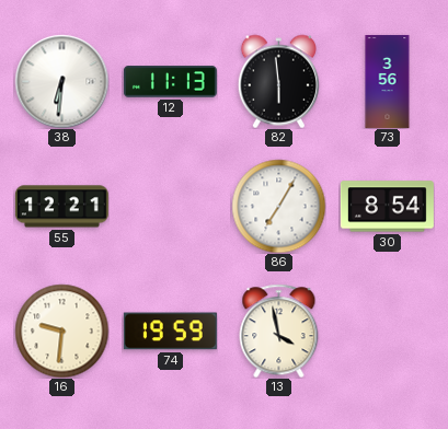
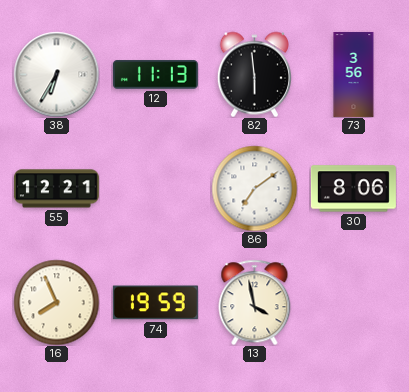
38: 6:31 -> 6:35
86: 7:05 -> 7:09
30: 8:54 -> 8:06
16: 9:31 -> 7:56
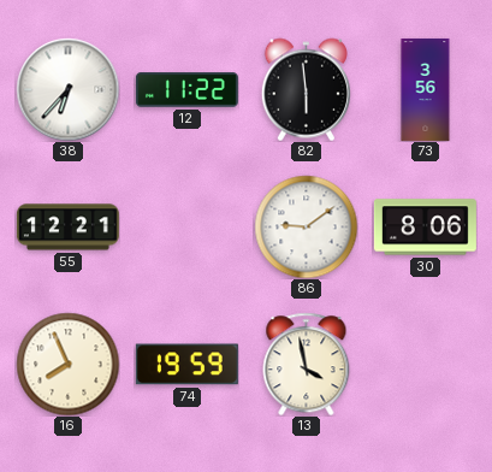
38: 6:35 -> 6:37
12: 11:13 -> 11:22
86: 7:09 -> 9:09
